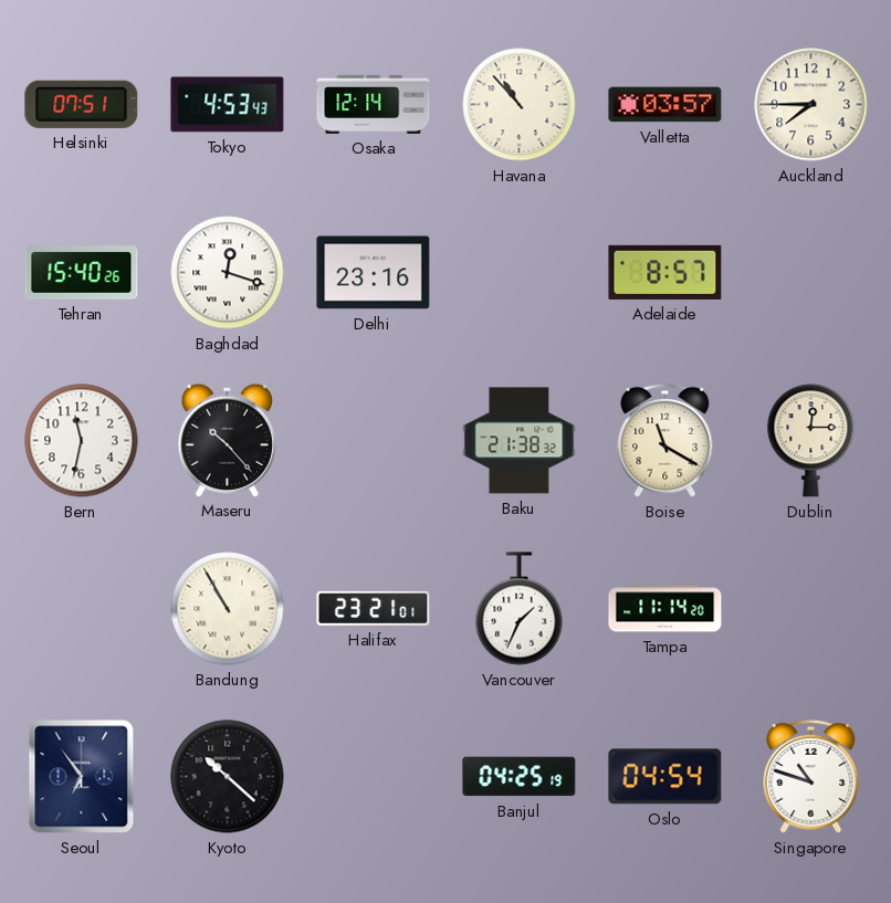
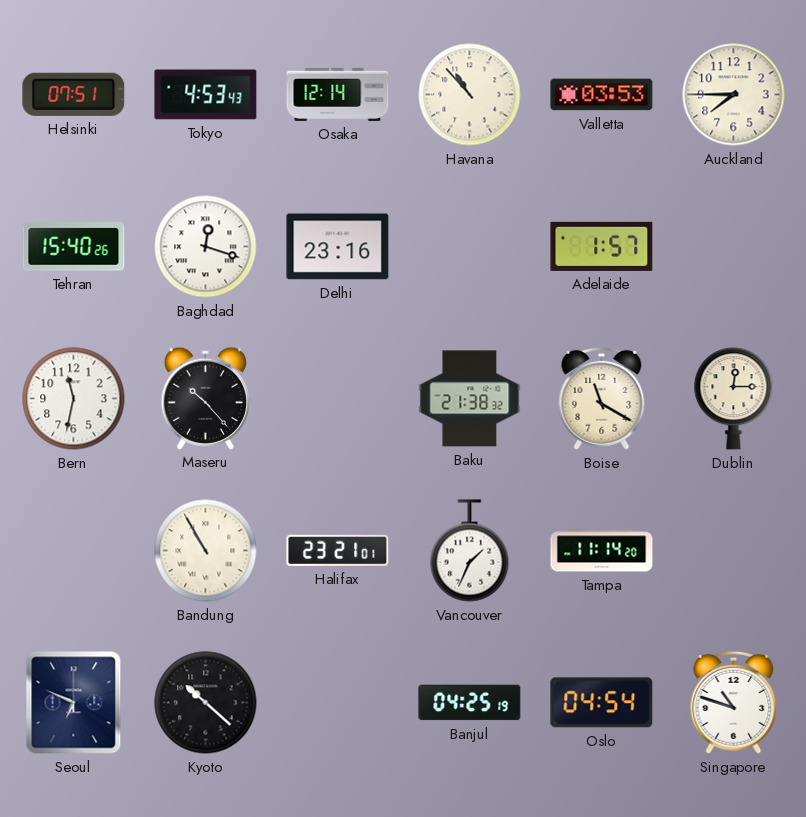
Valletta: 03:57 -> 03:53
Adelaide: 8:57 -> 1:57
Seoul: 6:54 -> 6:49
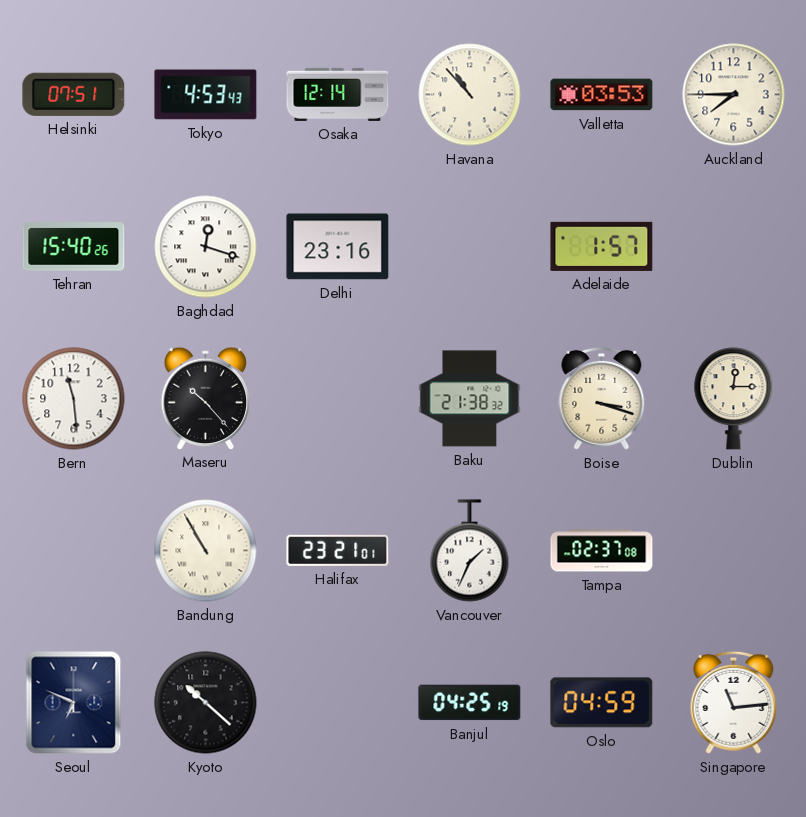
Bern: 11:32 -> 11:29
Boise: 11:20 -> 3:18
Tampa: 11:14 -> 02:37
Oslo: 04:54 -> 04:59
Singapore: 10:48 -> 11:14
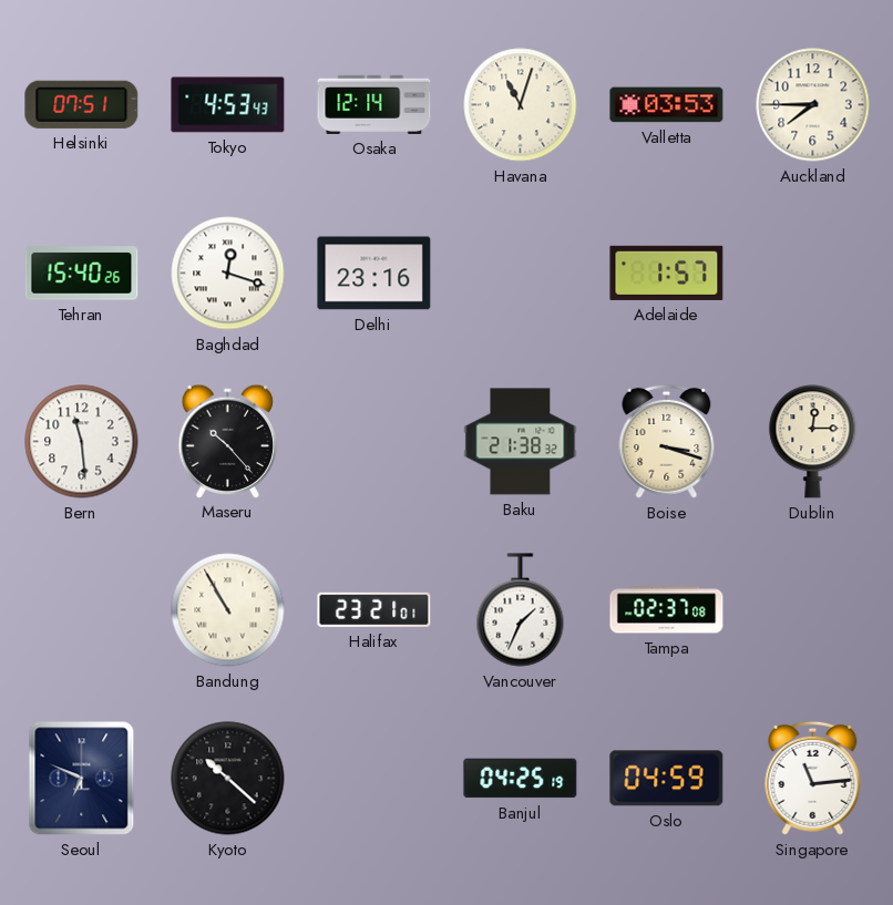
Havana: 10:53 -> 11:03
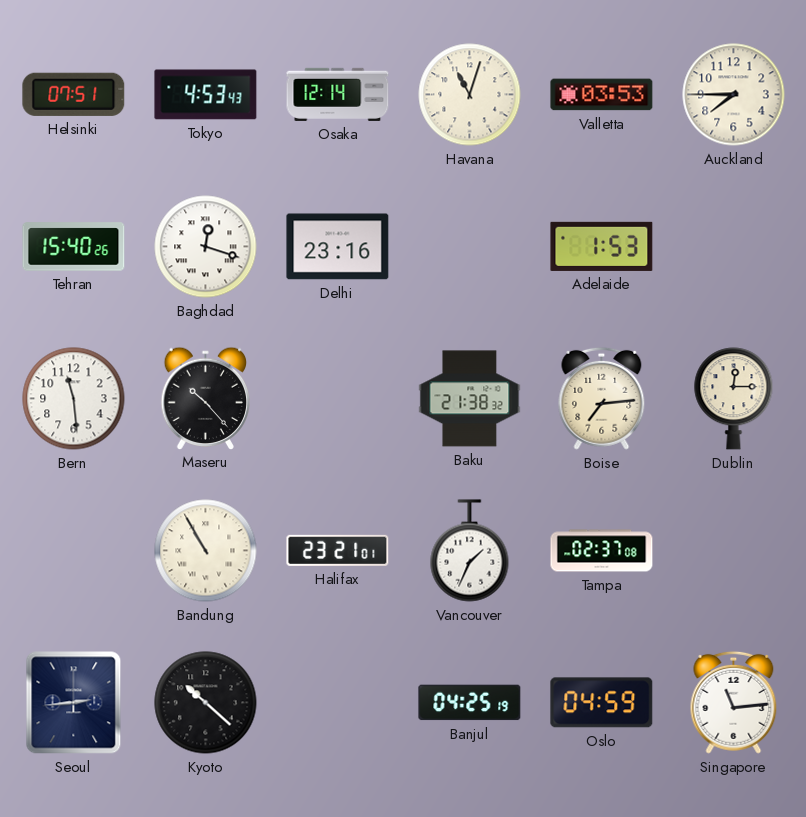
Adelaide: 1:57 -> 1:53
Boise: 3:18 -> 7:14
Seoul: 6:49 -> 2:44
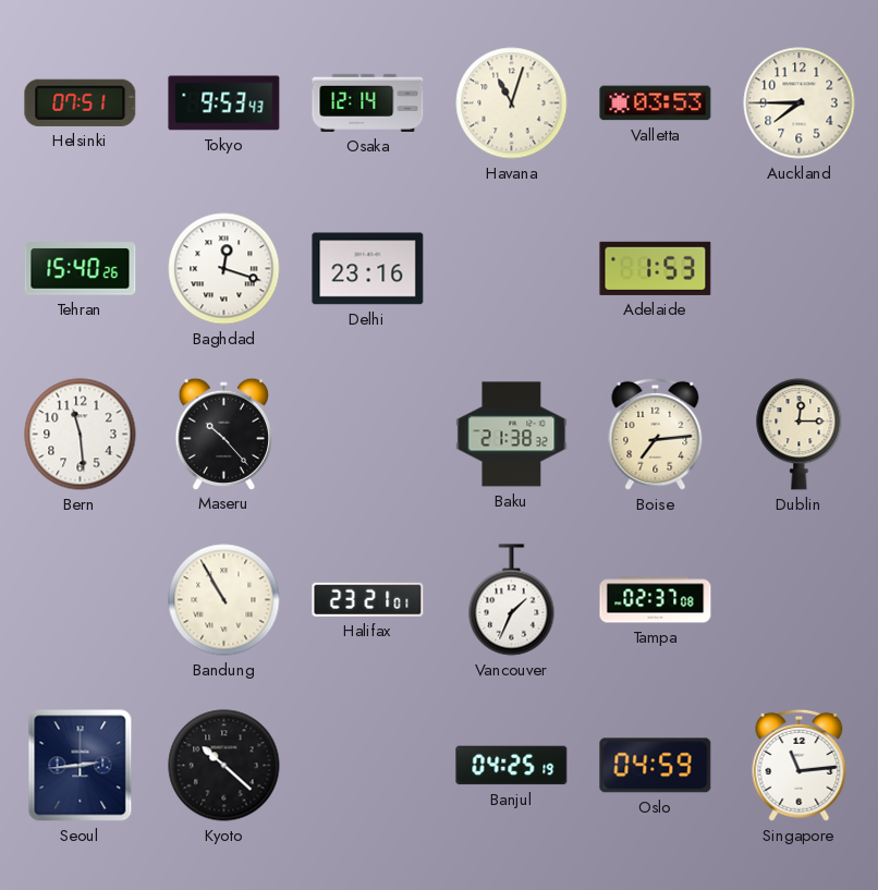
Tokyo: 4:53 -> 9:53
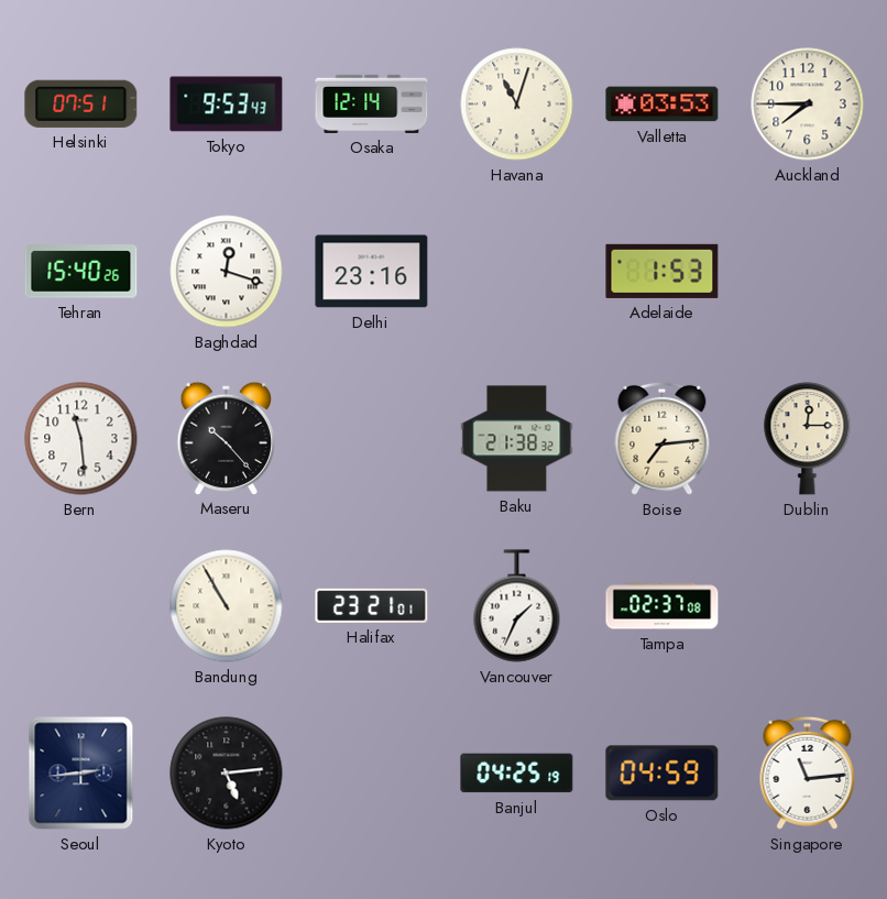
Kyoto: 10:22 -> 5:14
